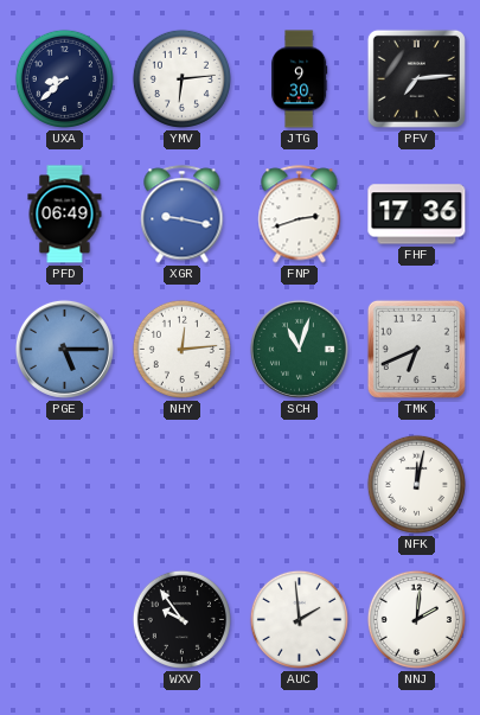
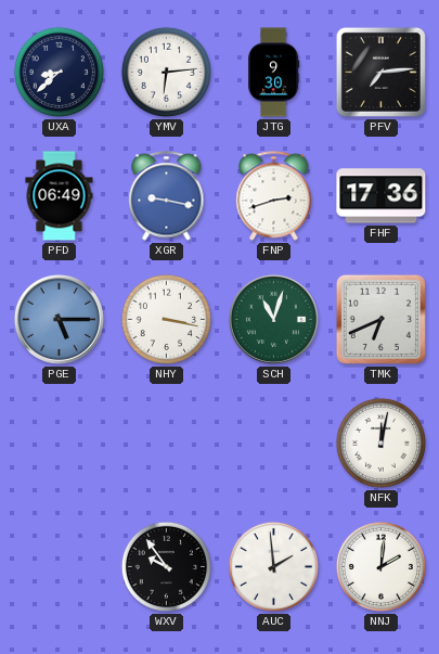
NHY: 12:14 -> 3:17
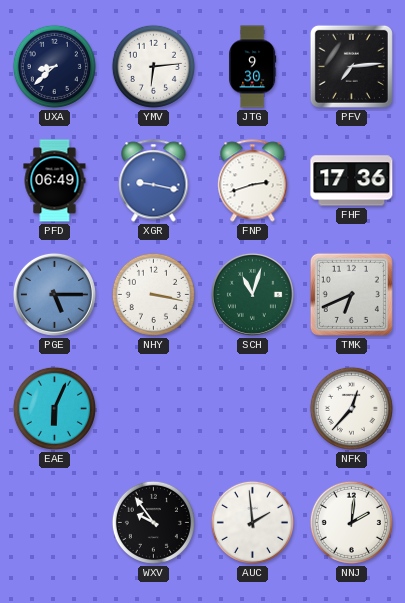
EAE: none -> 6:04
NFK: 12:02 -> 12:37
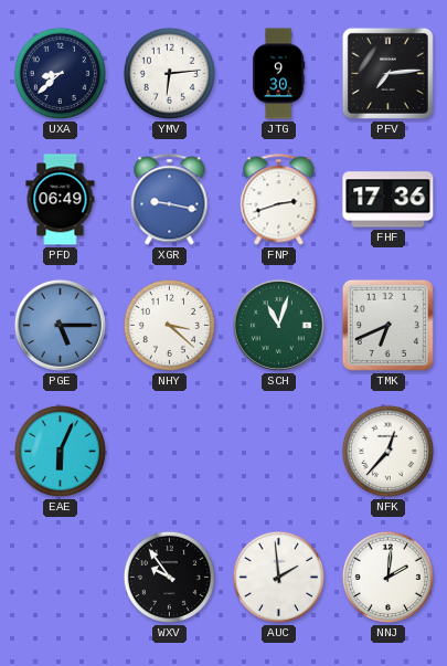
NHY: 3:17 -> 3:22
